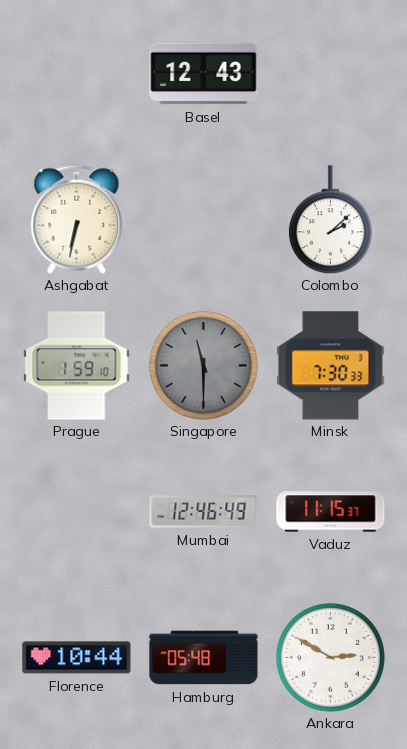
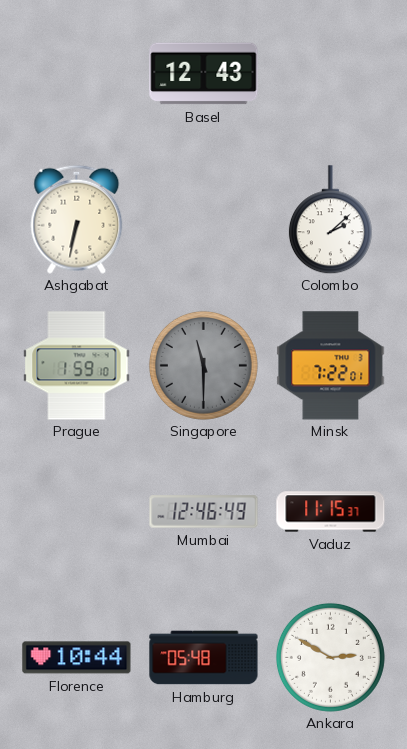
Minsk: 7:30 -> 7:22
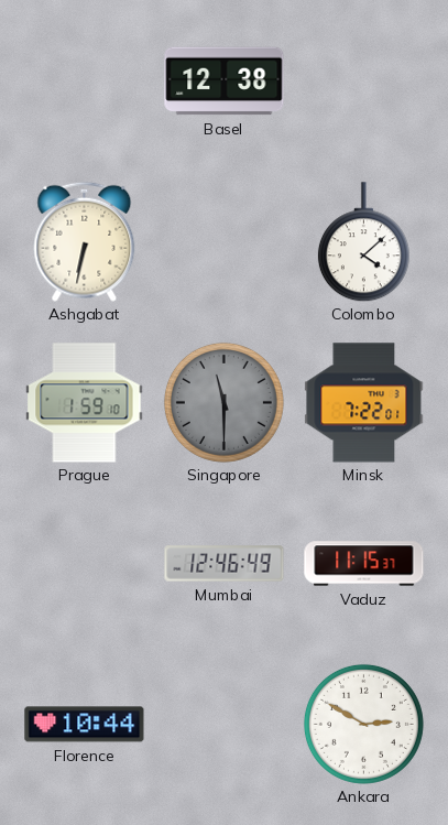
Basel: 12:43 -> 12:38
Colombo: 2:08 -> 4:08
Hamburg: 05:48 -> none
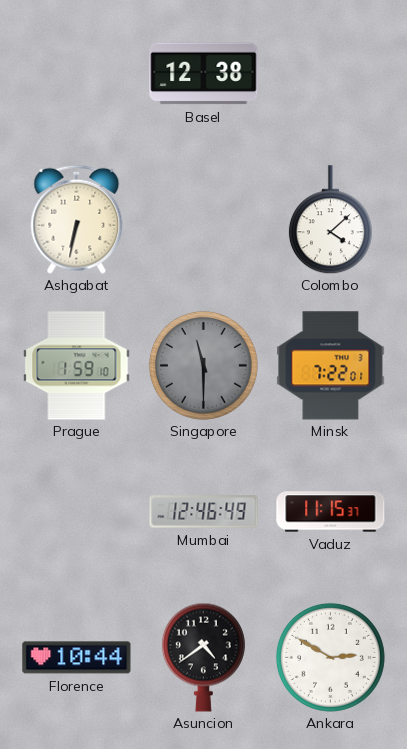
Asuncion: none -> 4:39
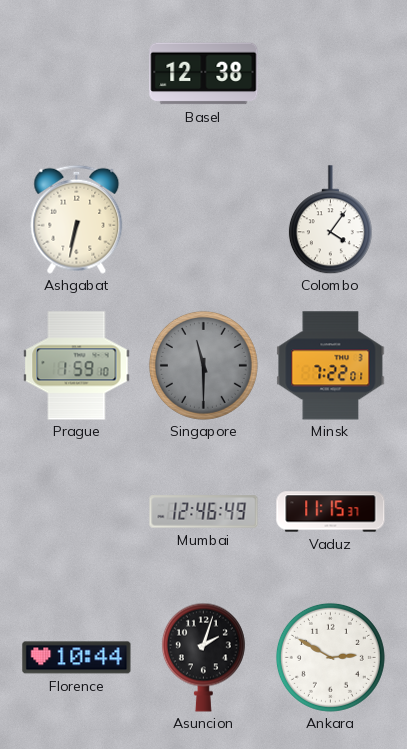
Colombo: 4:08 -> 4:06
Asuncion: 4:39 -> 2:03
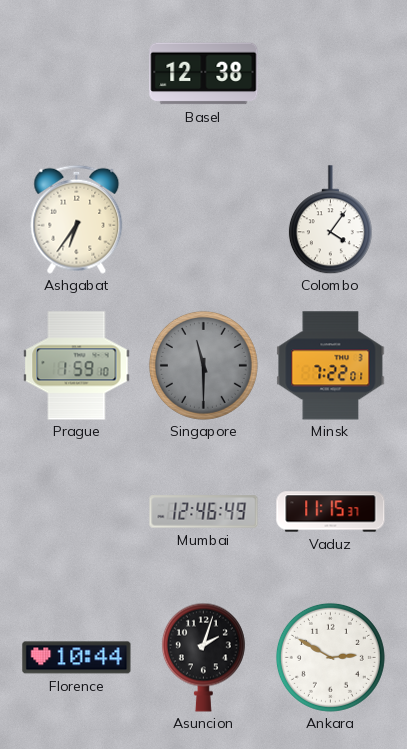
Ashgabat: 6:32 -> 6:36
